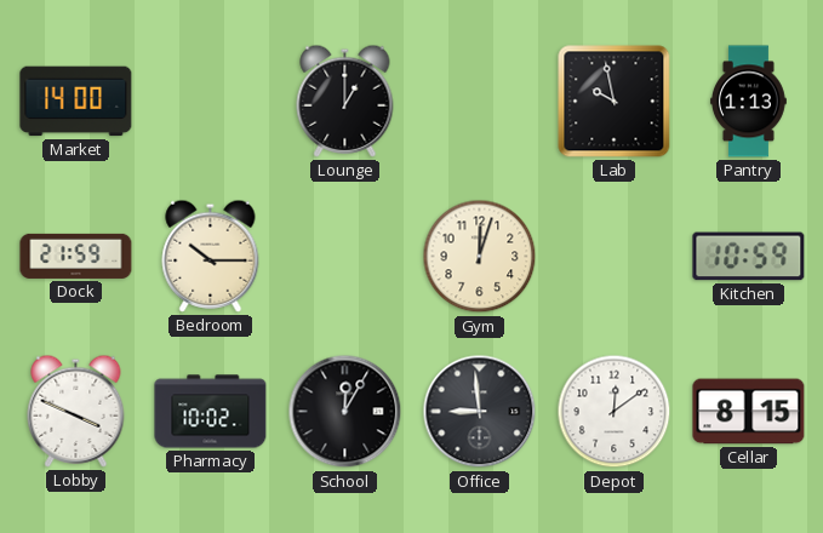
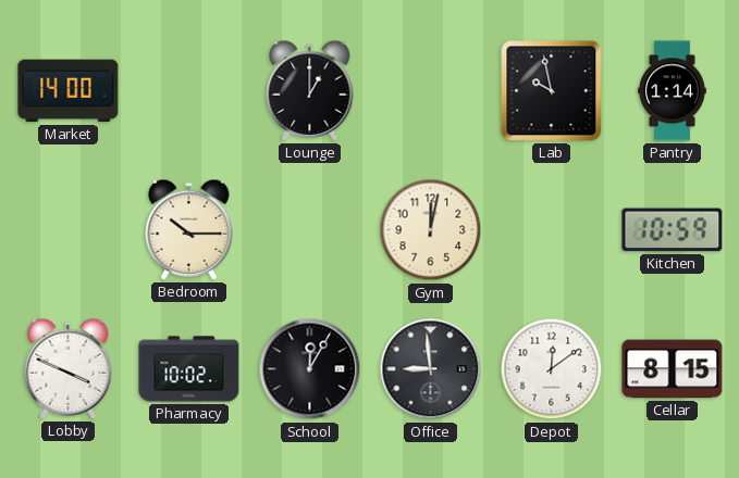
Pantry: 1:13 -> 1:14
Dock: 21:59 -> none
Gym: 12:03 -> 12:02
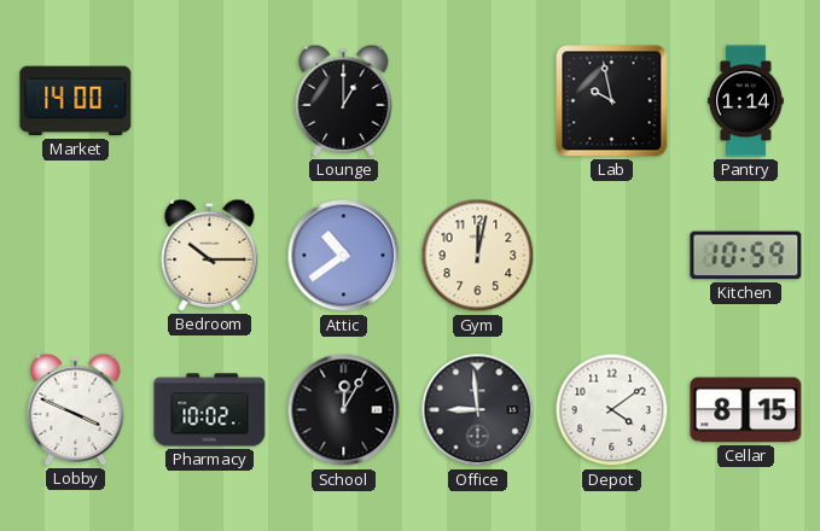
Attic: none -> 10:39
Depot: 12:09 -> 4:09
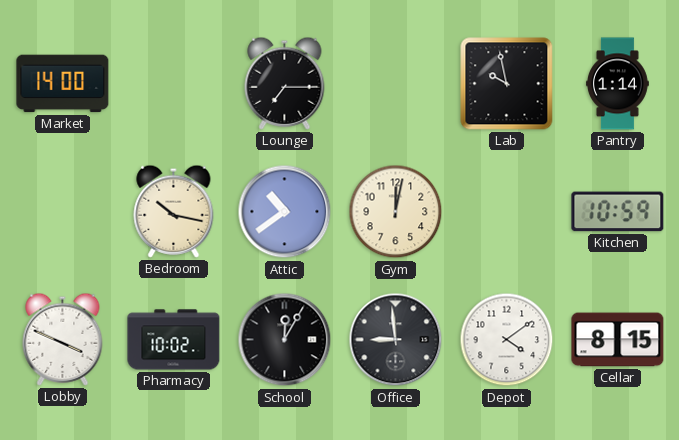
Lounge: 1:00 -> 7:15
Bedroom: 10:15 -> 10:17
